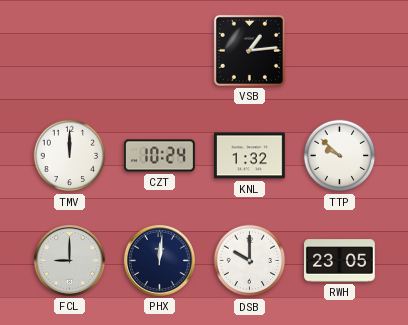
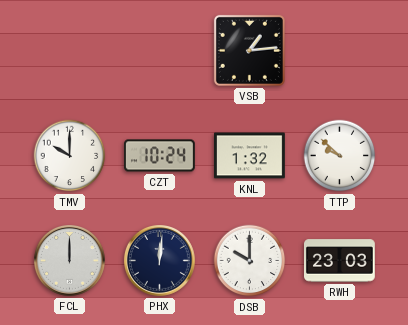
TMV: 12:00 -> 10:00
FCL: 9:00 -> 12:00
RWH: 23:05 -> 23:03
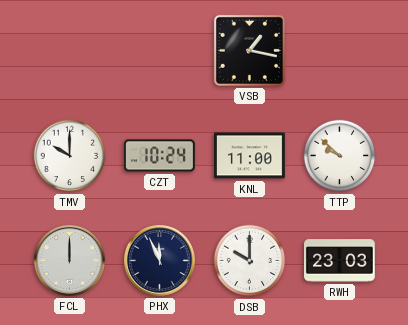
VSB: 1:14 -> 1:17
KNL: 1:32 -> 11:00
PHX: 12:01 -> 11:56
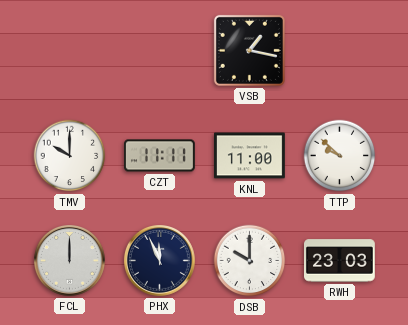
CZT: 10:24 -> 11:11
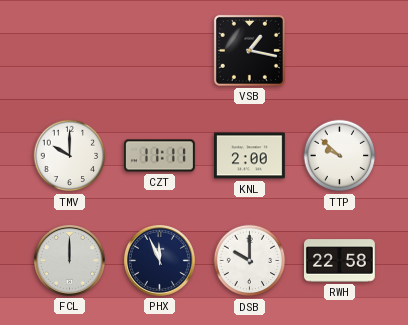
KNL: 11:00 -> 2:00
RWH: 23:03 -> 22:58
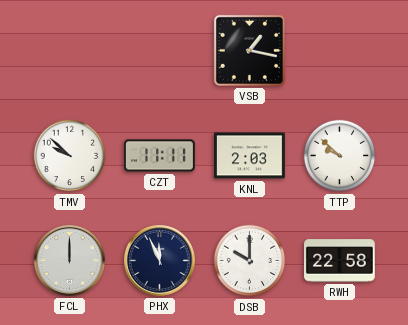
TMV: 10:00 -> 9:52
KNL: 2:00 -> 2:03
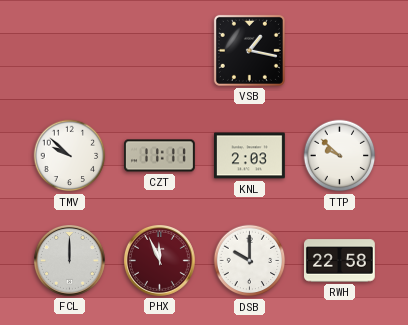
PHX dial: navy -> burgundy
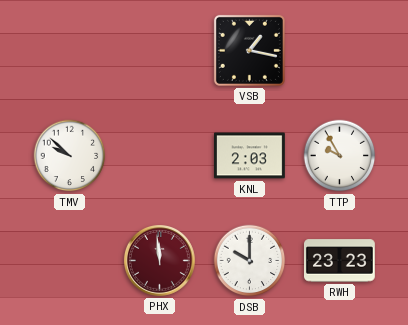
CZT: 11:11 -> none
TTP: 9:52 -> 9:55
FCL: 12:00 -> none
PHX: 11:56 -> 11:59
RWH: 22:58 -> 23:23
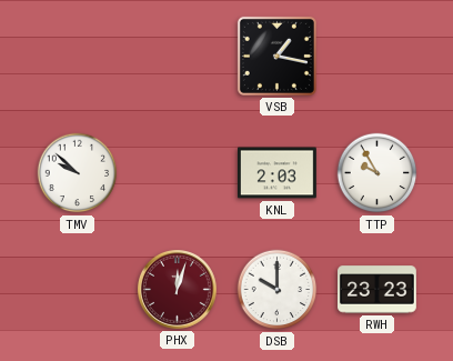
PHX: 11:59 -> 12:03
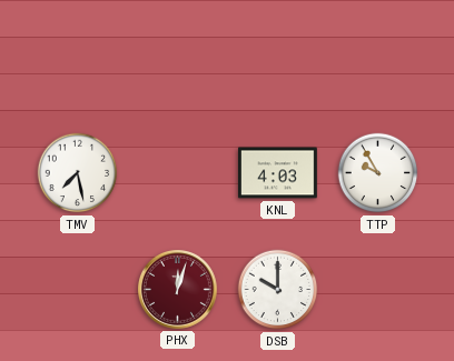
VSB: 1:17 -> none
TMV: 9:52 -> 7:28
KNL: 2:03 -> 4:03
RWH: 23:23 -> none
